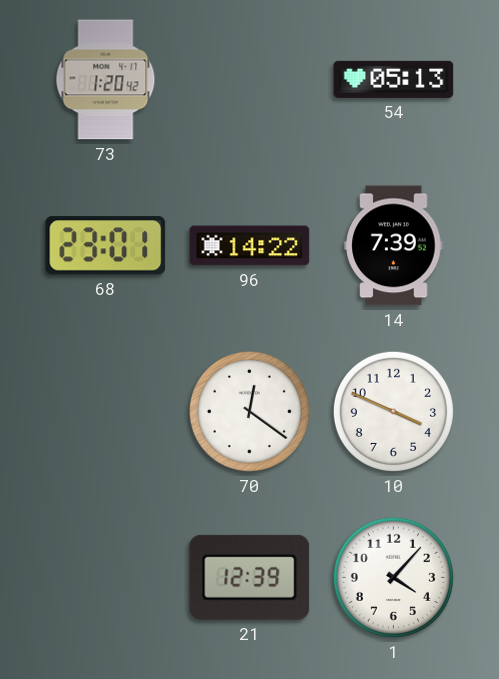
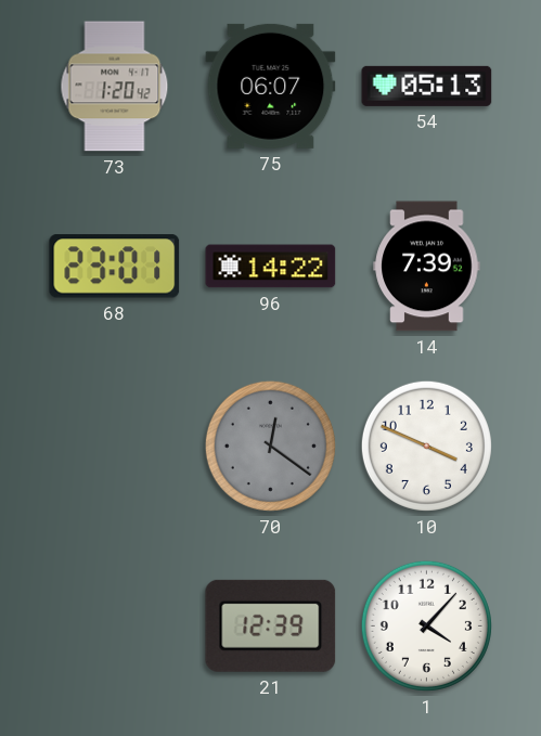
75: none -> 06:07
70 dial: white -> grey
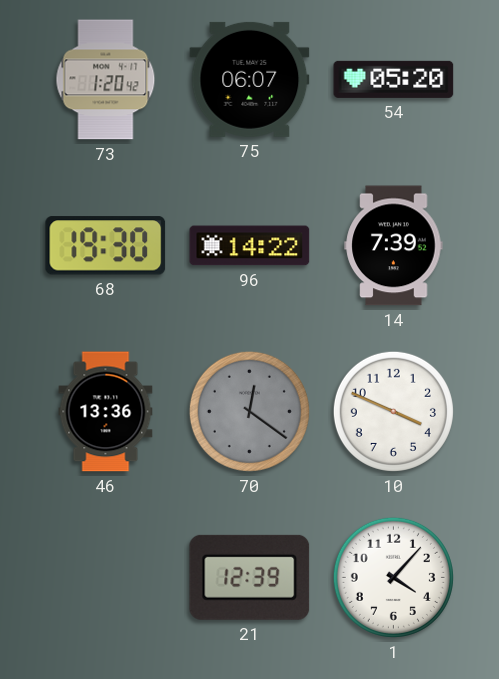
54: 05:13 -> 05:20
68: 23:01 -> 19:30
46: none -> 13:36
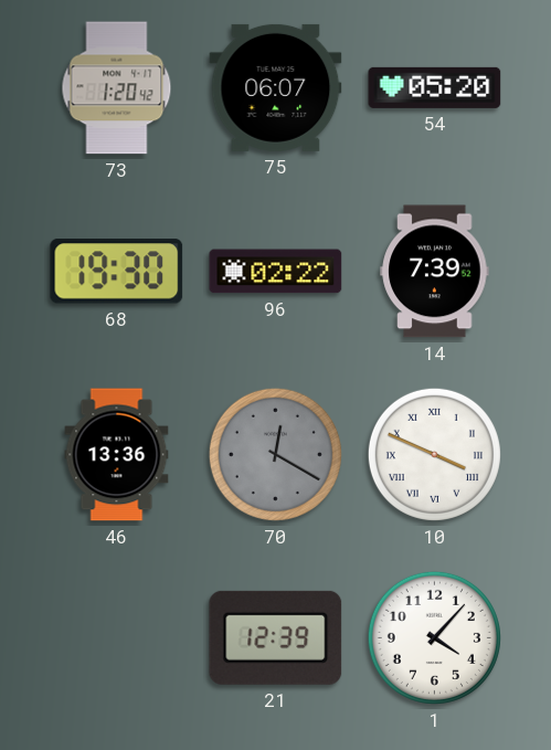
96: 14:22 -> 02:22
70: 12:21 -> 12:20
10 numerals: Arabic -> Roman
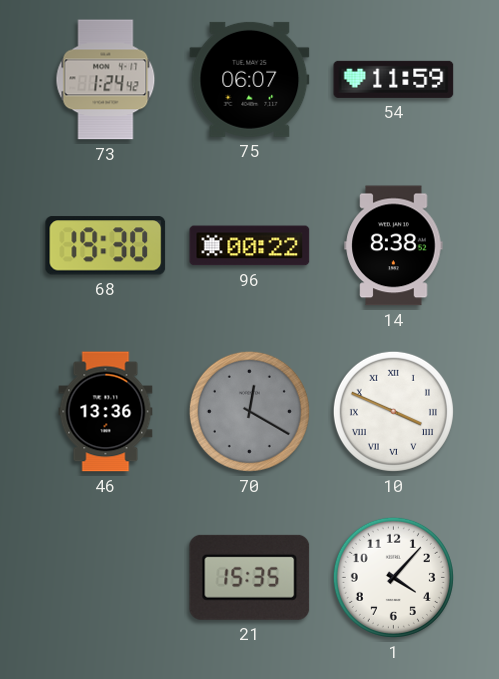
73: 1:20 -> 1:24
54: 05:20 -> 11:59
96: 02:22 -> 00:22
14: 7:39 -> 8:38
21: 12:39 -> 15:35
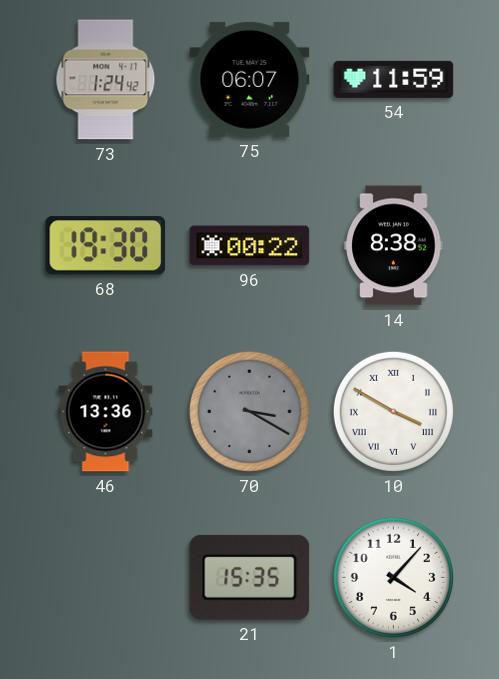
70: 12:20 -> 3:20
10: 3:49 -> 3:50
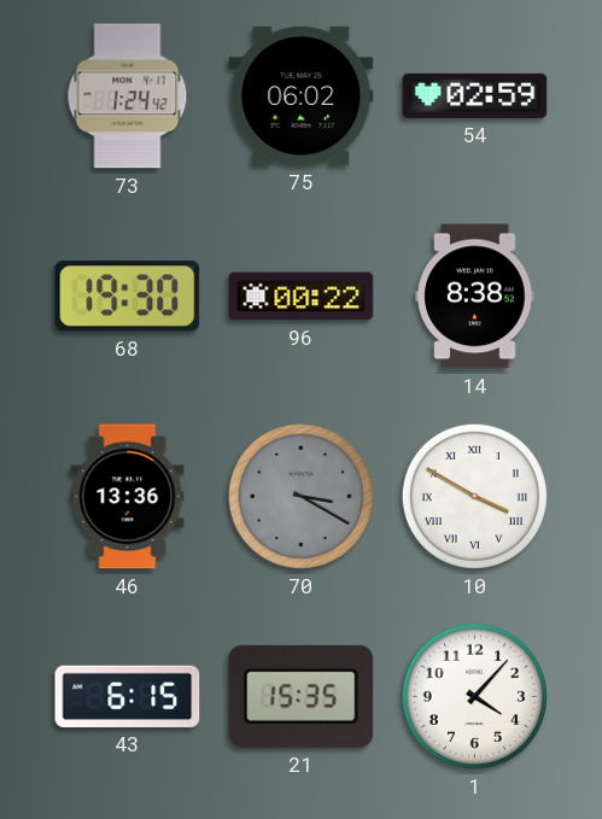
75: 06:07 -> 06:02
54: 11:59 -> 02:59
43: none -> 6:15
